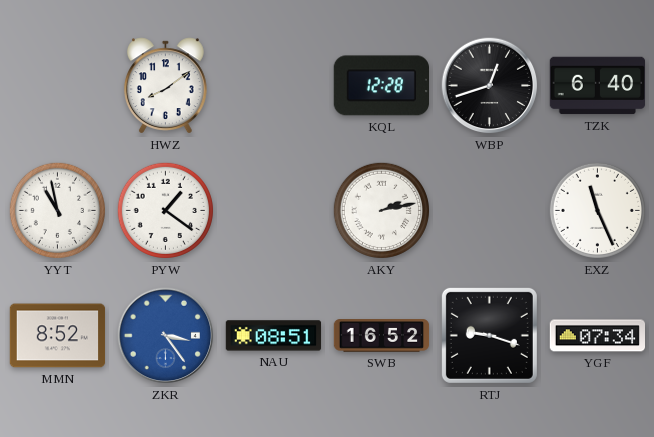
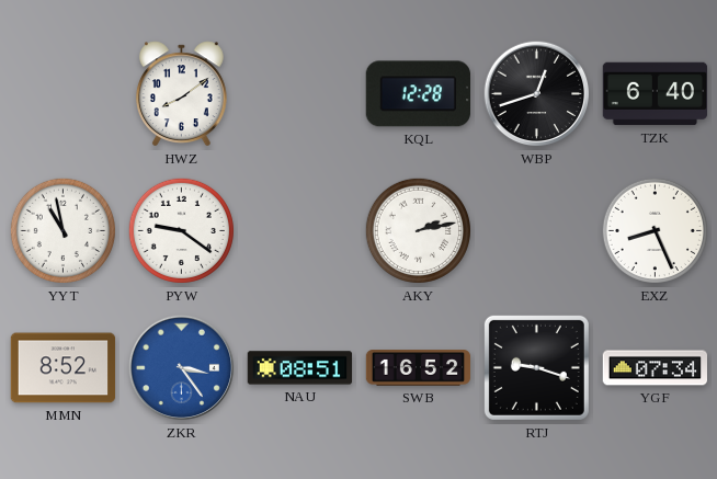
PYW: 1:21 -> 9:21
EXZ: 11:26 -> 8:26
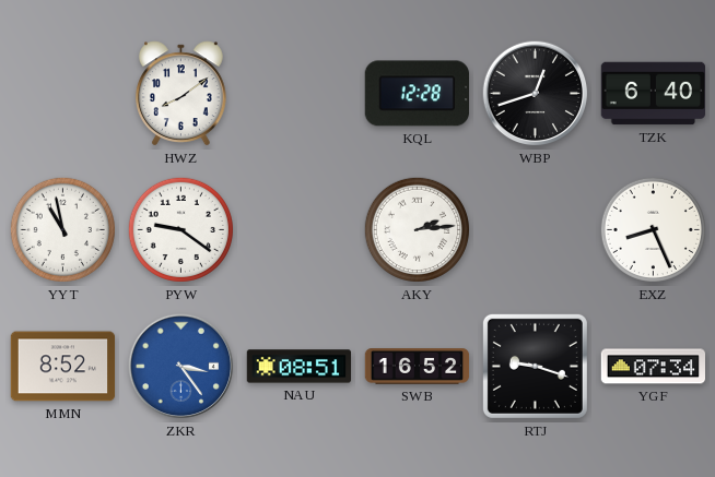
AKY: 2:13 -> 2:14
